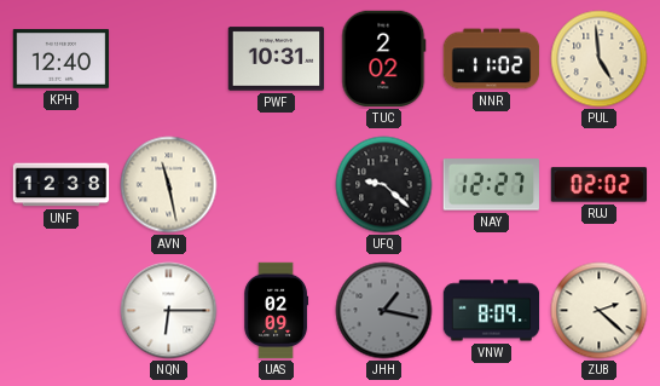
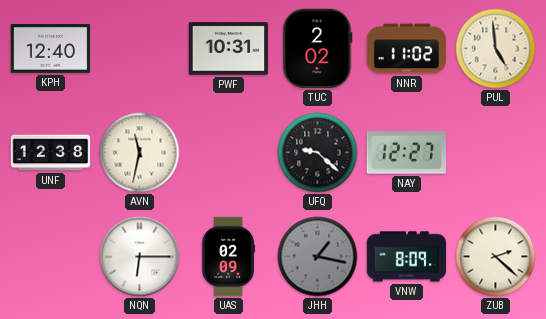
AVN: 11:28 -> 11:32
RUJ: 02:02 -> none
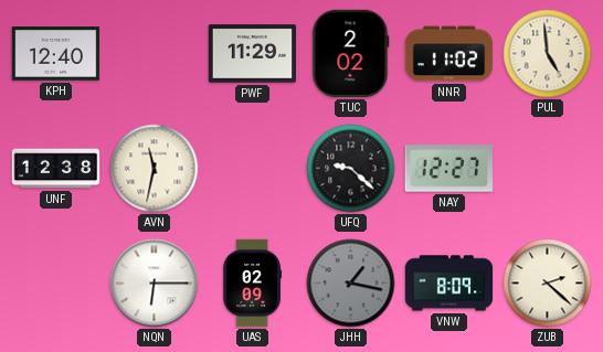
PWF: 10:31 -> 11:29
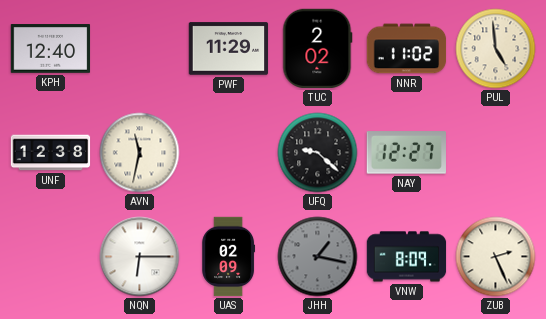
ZUB: 2:22 -> 2:26
